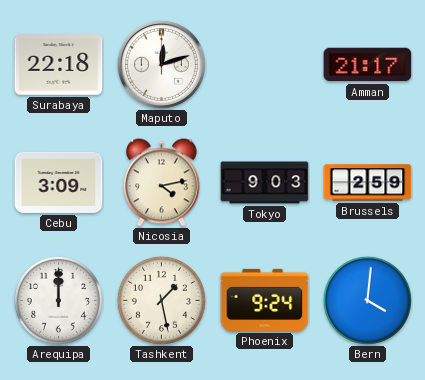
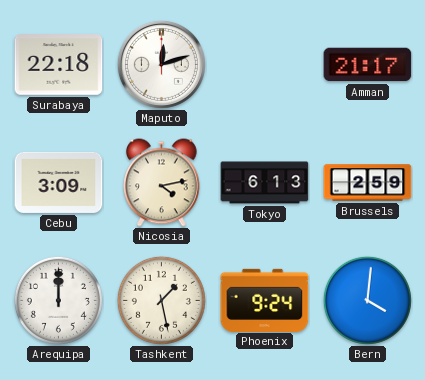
Tokyo: 9:03 -> 6:13
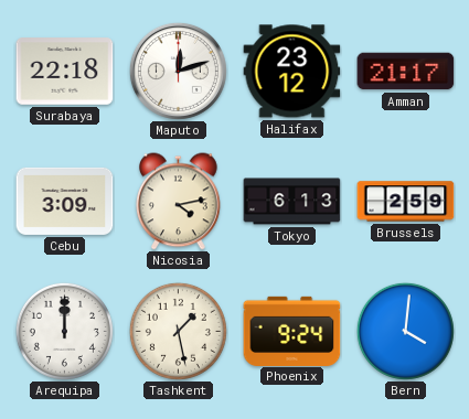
Halifax: none -> 23:12
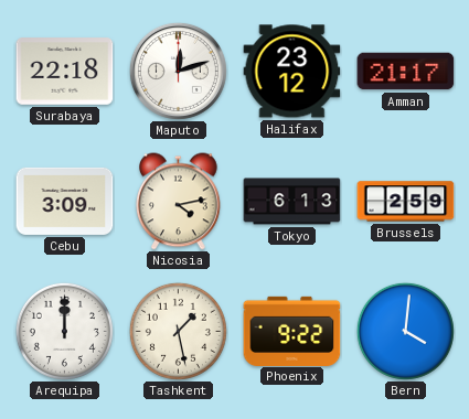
Phoenix: 9:24 -> 9:22
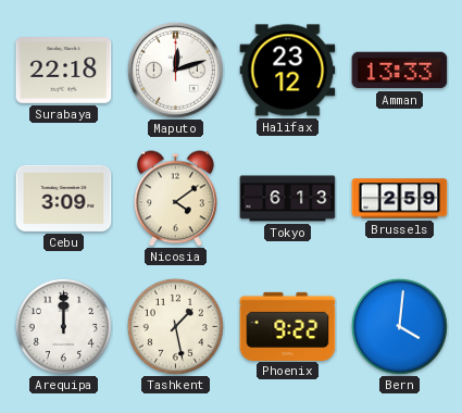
Amman: 21:17 -> 13:33
Nicosia: 4:13 -> 4:09
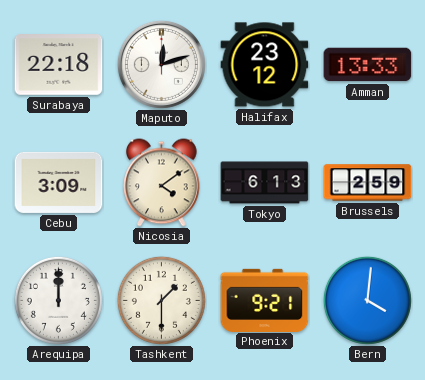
Tashkent: 1:28 -> 1:30
Phoenix: 9:22 -> 9:21
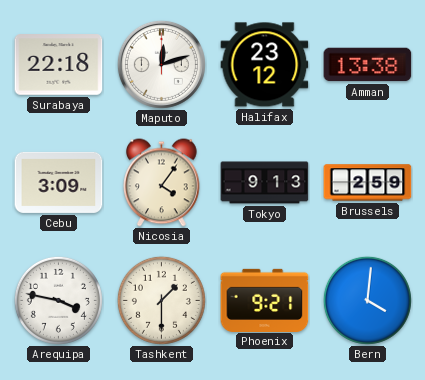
Amman: 13:33 -> 13:38
Nicosia: 4:09 -> 4:06
Tokyo: 6:13 -> 9:13
Arequipa: 12:00 -> 3:47
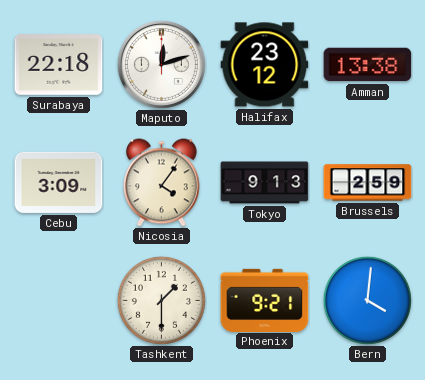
Arequipa: 3:47 -> none
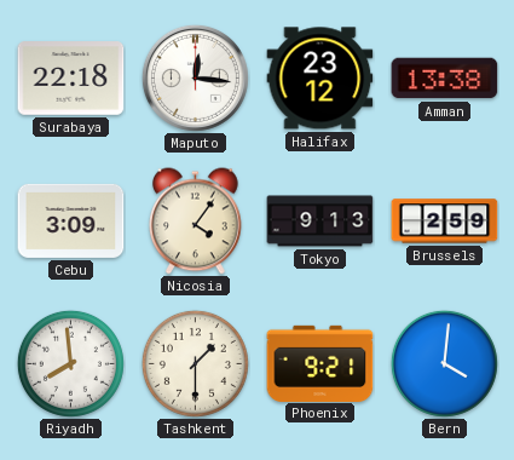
Maputo: 12:12 -> 12:16
Riyadh: none -> 7:59
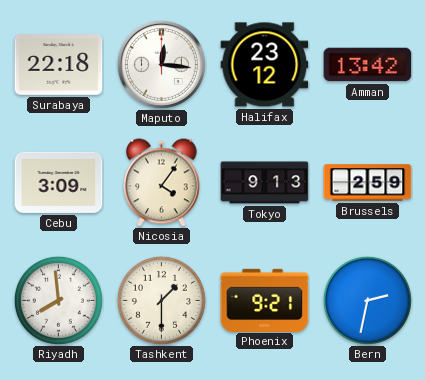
Amman: 13:38 -> 13:42
Bern: 4:01 -> 2:32
